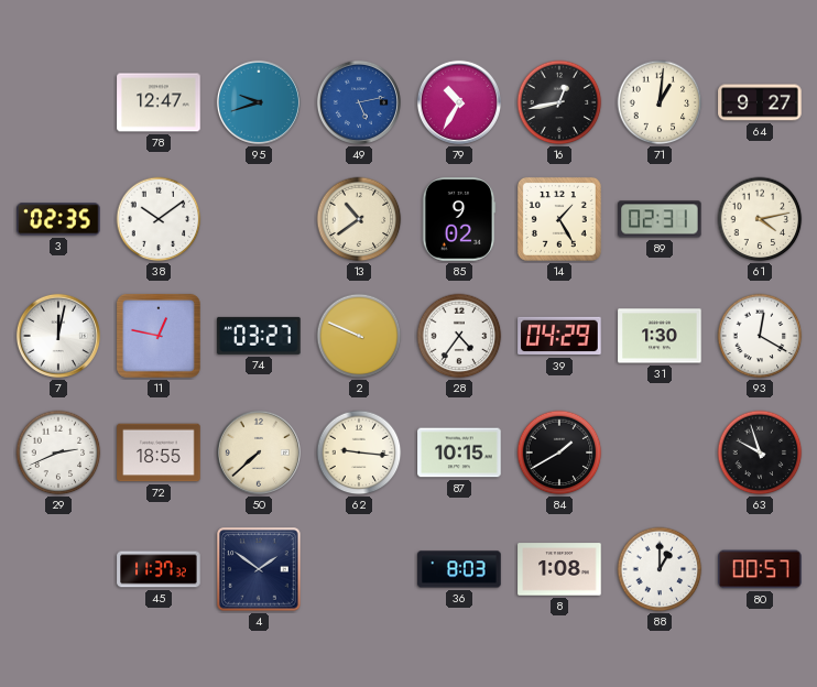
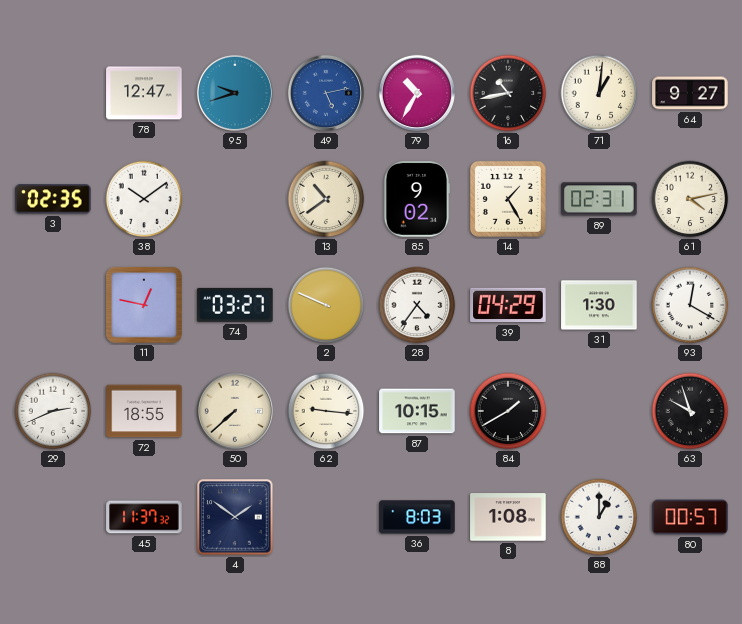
16: 12:43 -> 10:43
7: 12:02 -> none
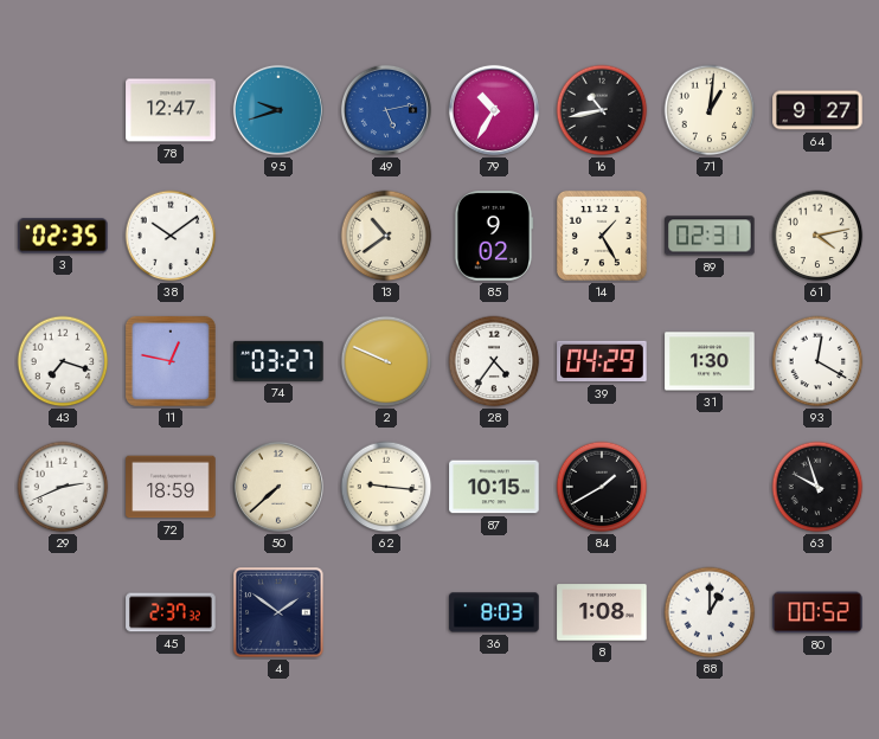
43: none -> 7:18
72: 18:55 -> 18:59
45: 11:37 -> 2:37
80: 00:57 -> 00:52
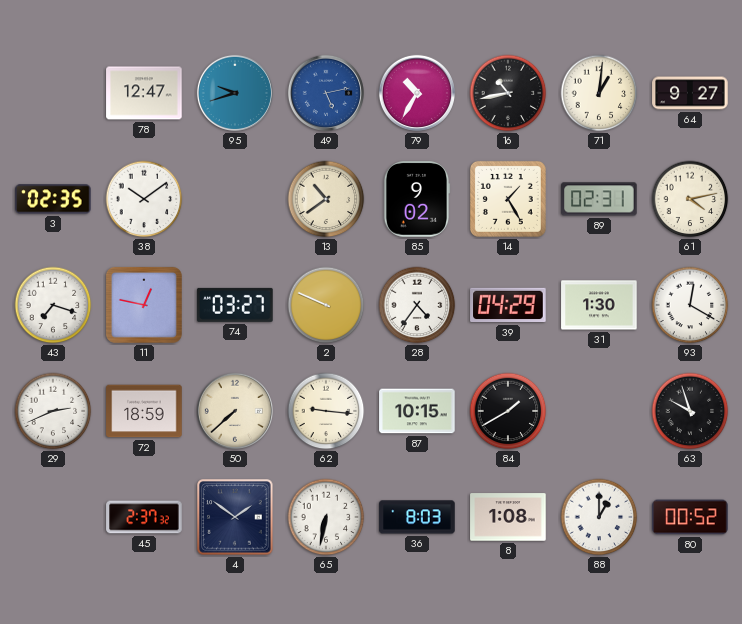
65: none -> 6:32
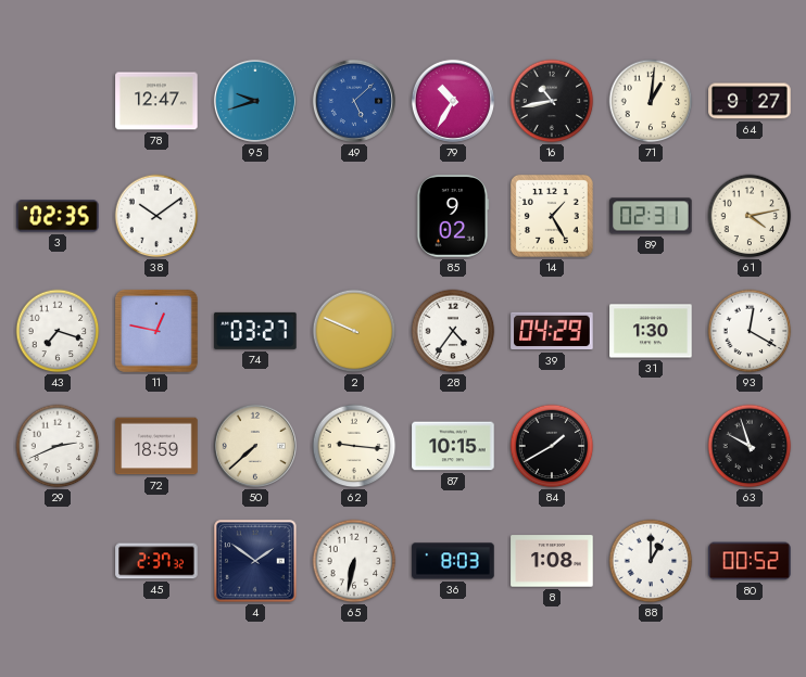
49: 5:13 -> 5:08
13: 10:39 -> none
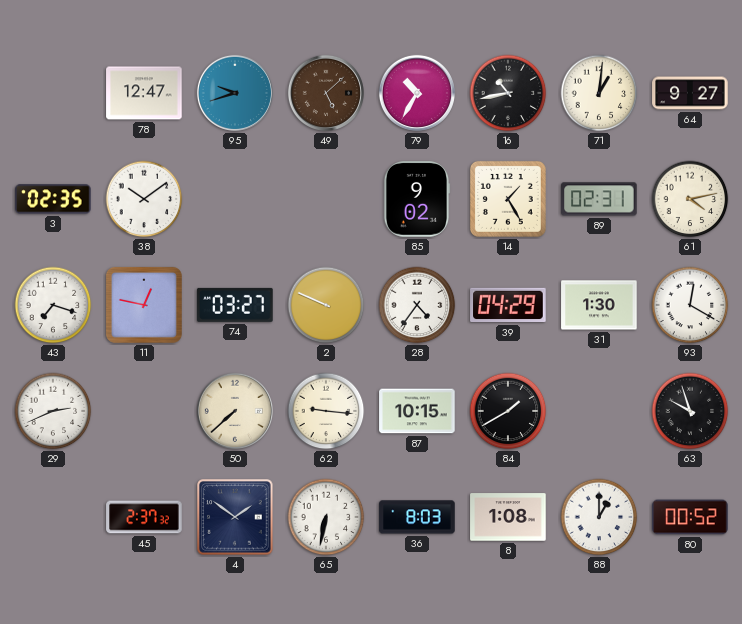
49 dial: blue -> brown
72: 18:59 -> none
